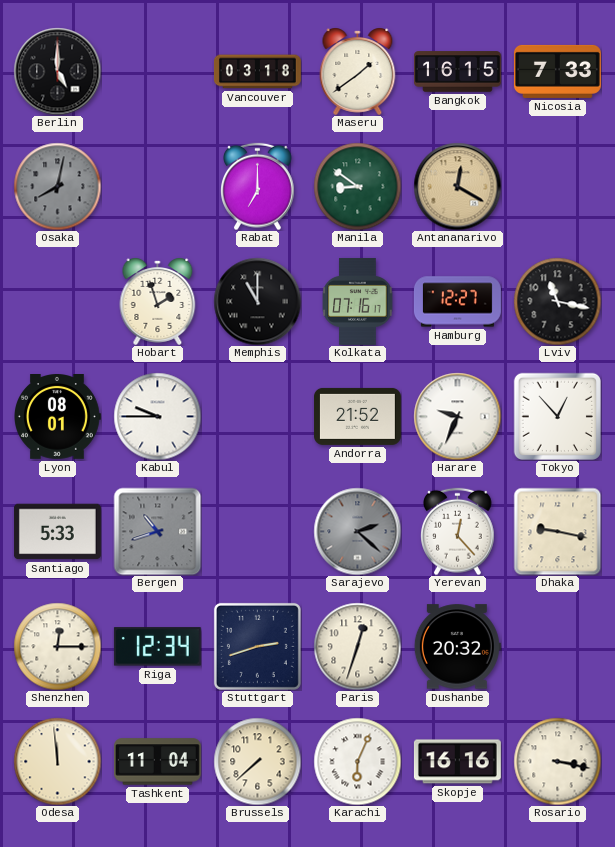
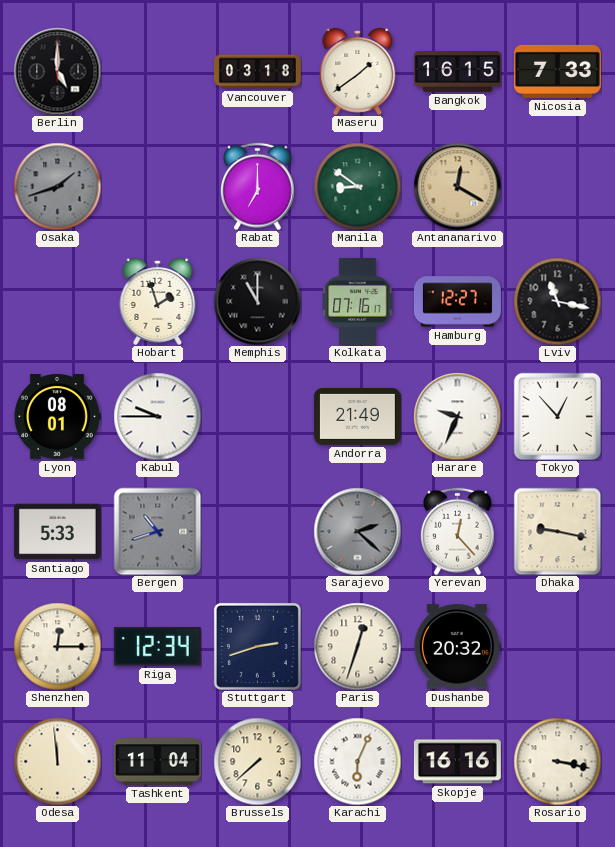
Osaka: 8:02 -> 1:42
Andorra: 21:52 -> 21:49
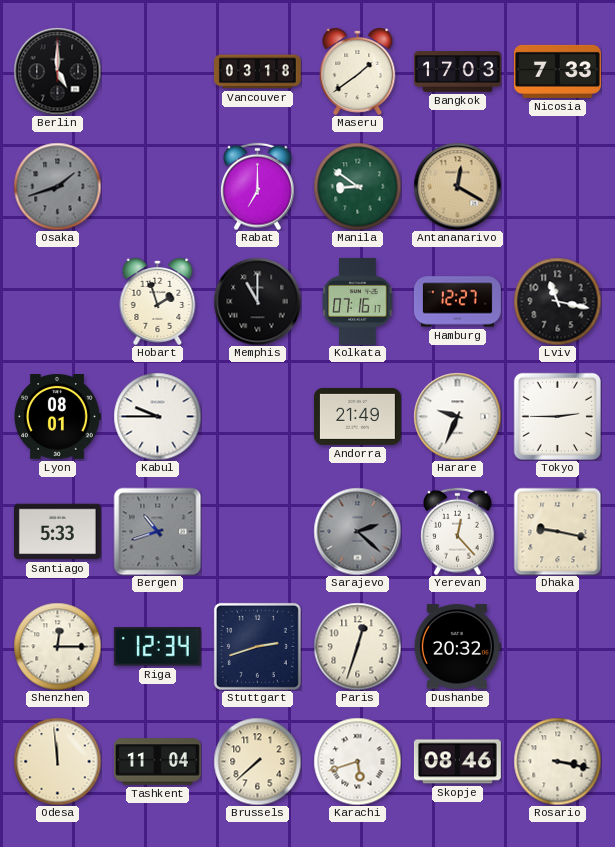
Bangkok: 16:15 -> 17:03
Tokyo: 12:53 -> 2:45
Karachi: 6:04 -> 5:42
Skopje: 16:16 -> 08:46
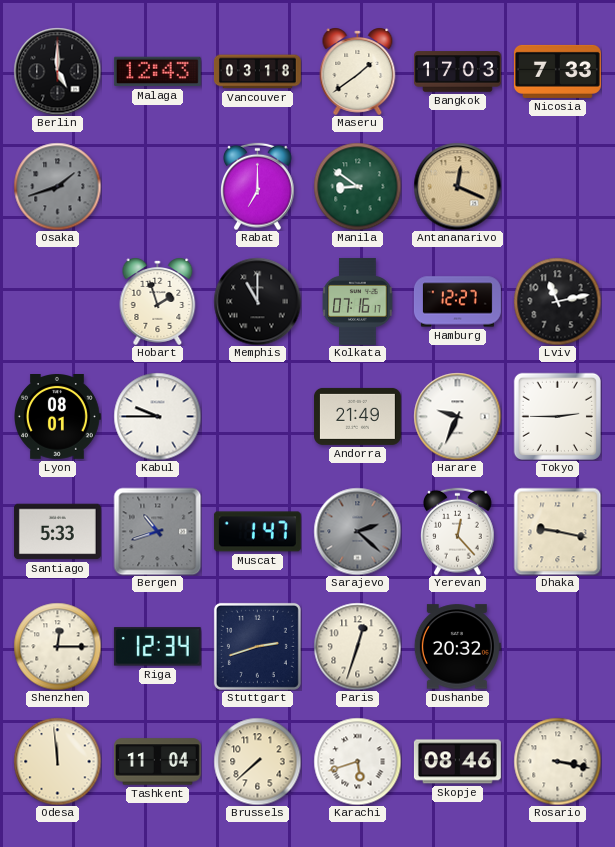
Malaga: none -> 12:43
Antananarivo: 12:20 -> 12:19
Lviv: 11:17 -> 11:13
Muscat: none -> 1:47
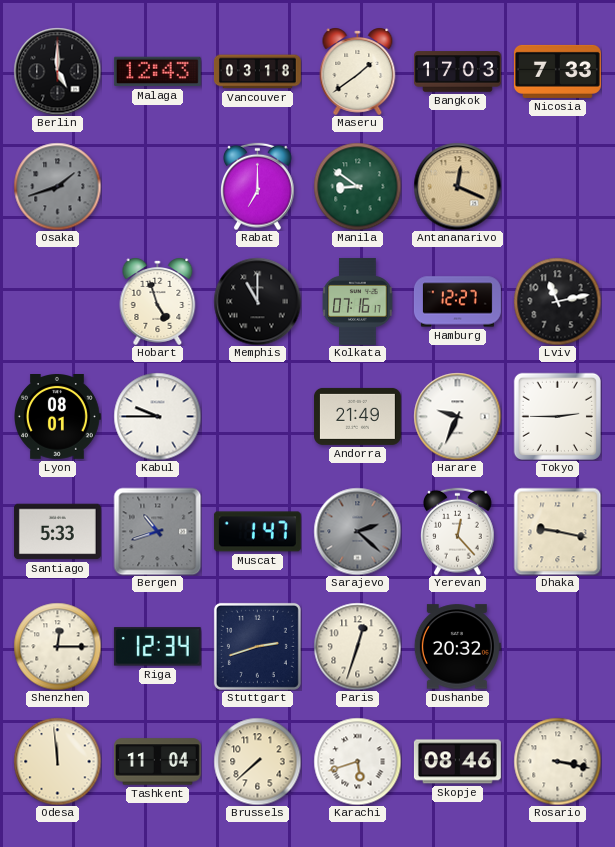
Hobart: 1:57 -> 4:57
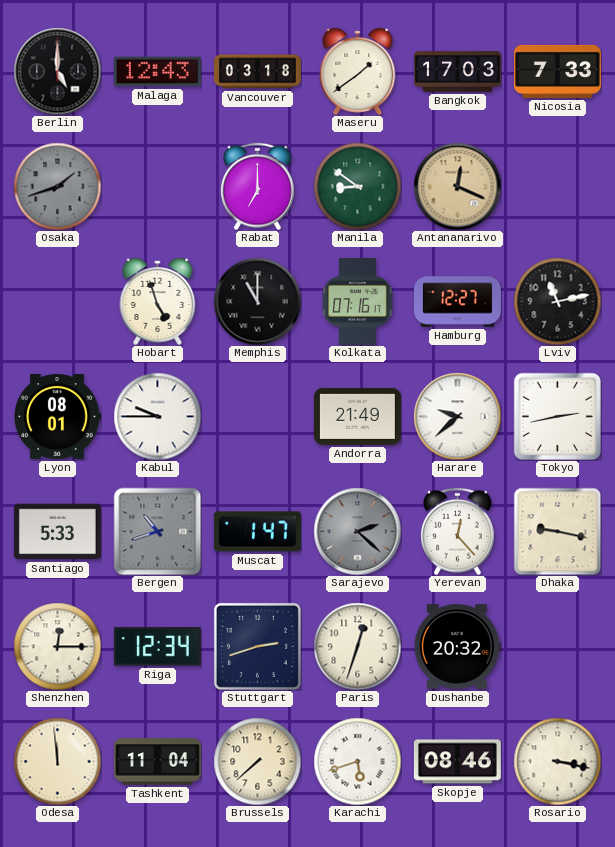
Harare: 9:34 -> 9:38
Tokyo: 2:45 -> 2:43
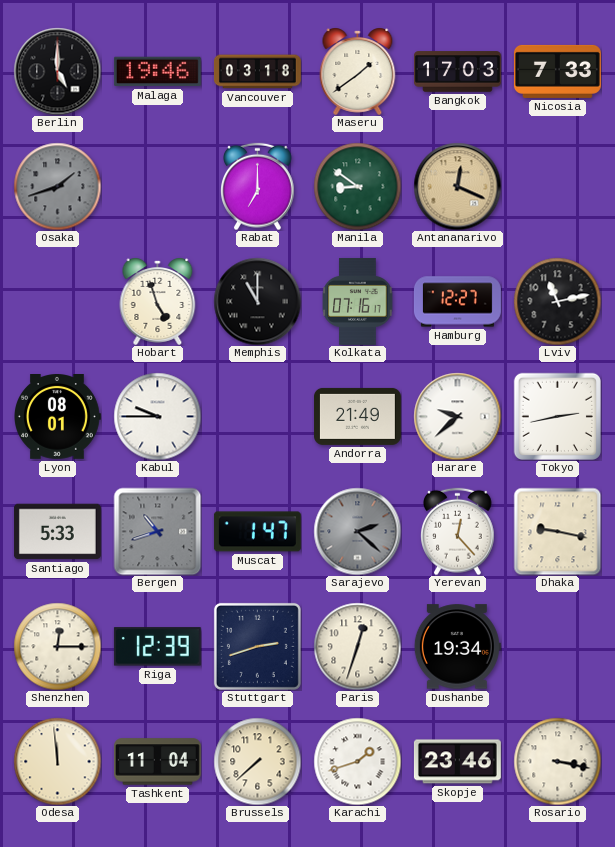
Malaga: 12:43 -> 19:46
Riga: 12:34 -> 12:39
Dushanbe: 20:32 -> 19:34
Karachi: 5:42 -> 1:42
Skopje: 08:46 -> 23:46
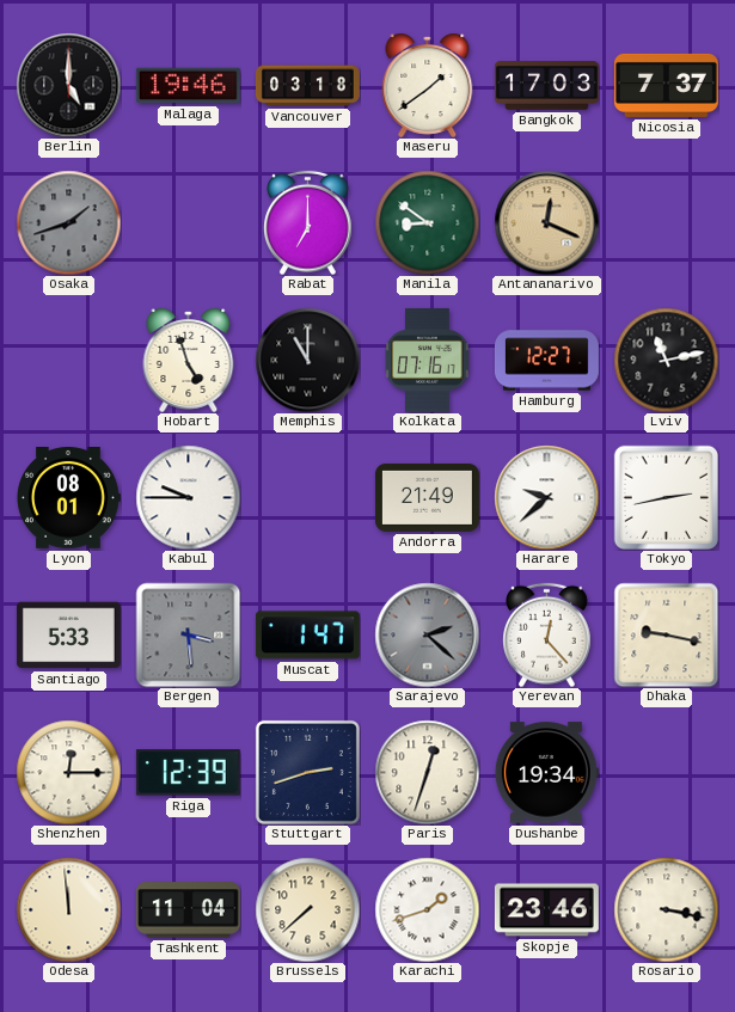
Nicosia: 7:33 -> 7:37
Bergen: 10:42 -> 3:29
